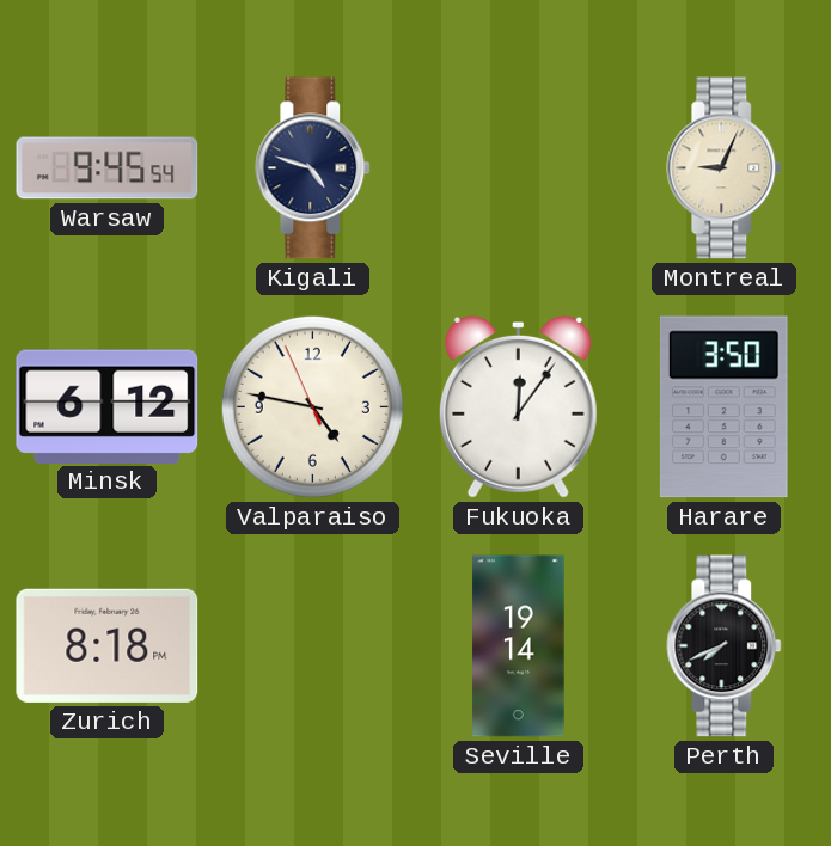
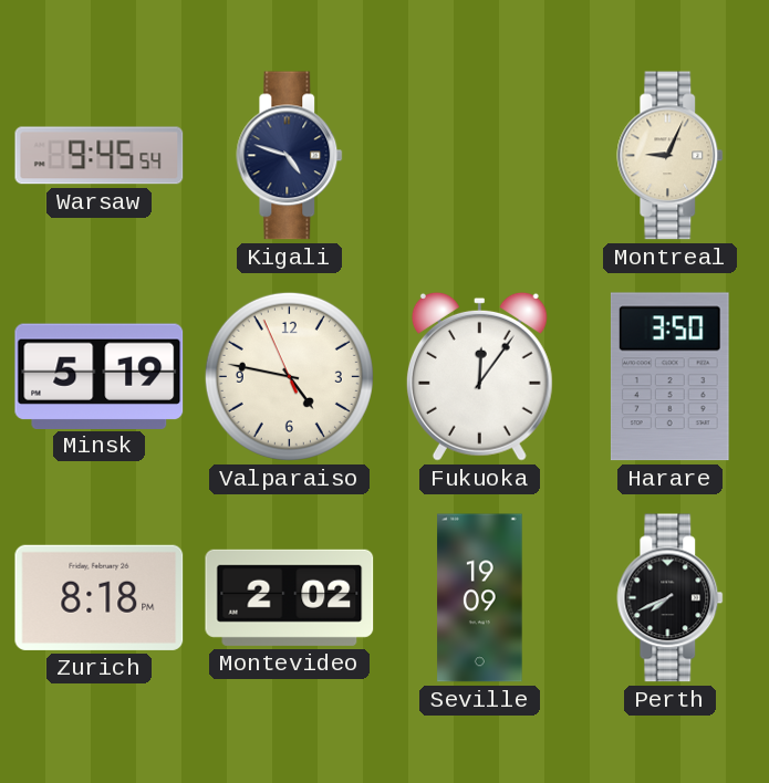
Minsk: 6:12 -> 5:19
Montevideo: none -> 2:02
Seville: 19:14 -> 19:09
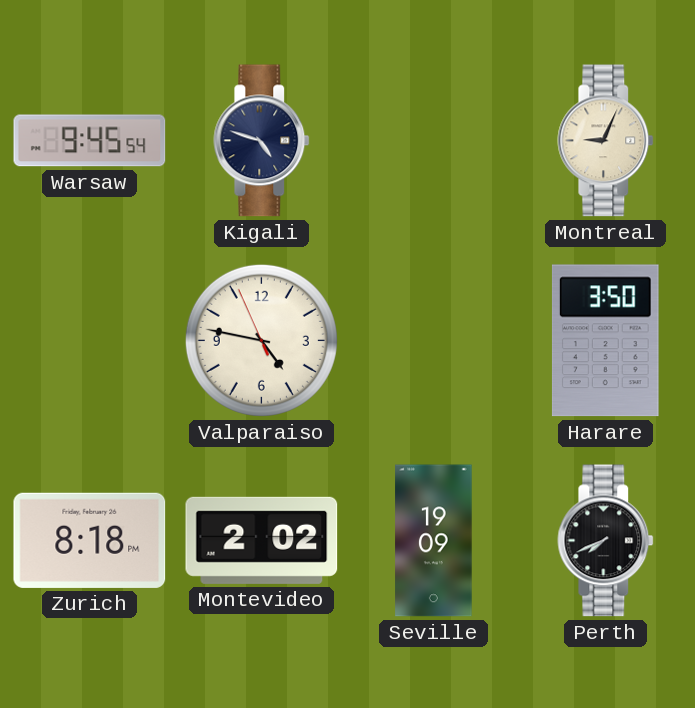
Minsk: 5:19 -> none
Fukuoka: 12:06 -> none
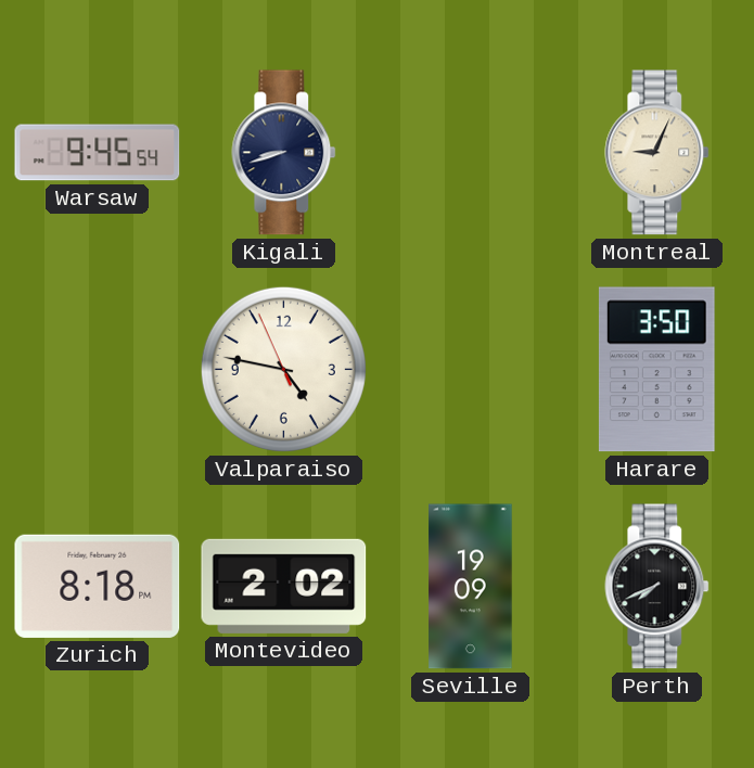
Kigali: 4:48 -> 8:42
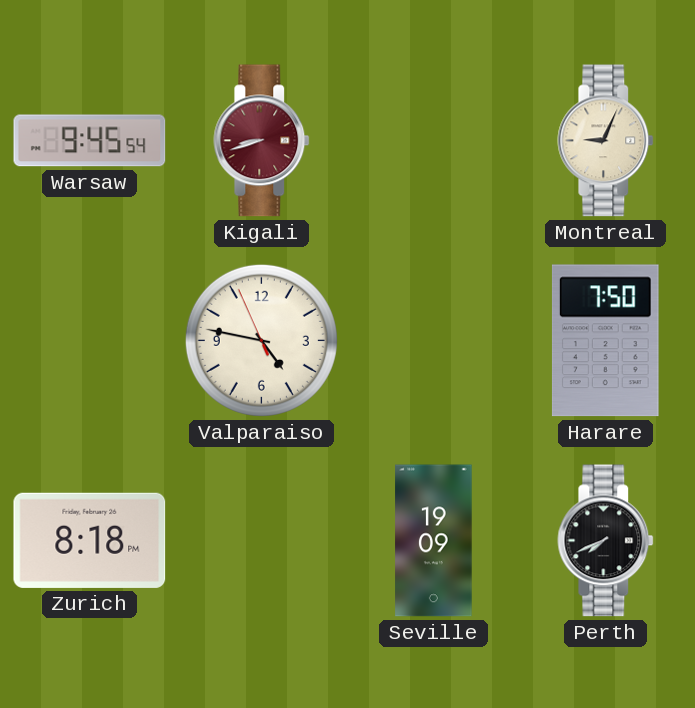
Kigali dial: navy -> burgundy
Harare: 3:50 -> 7:50
Montevideo: 2:02 -> none
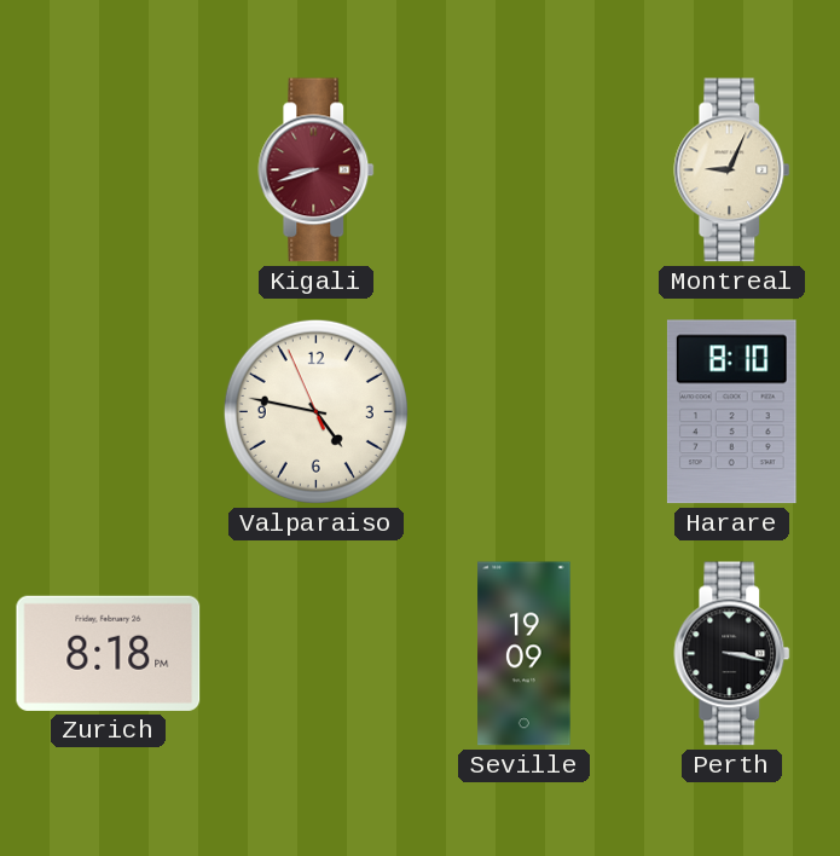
Warsaw: 9:45 -> none
Harare: 7:50 -> 8:10
Perth: 7:41 -> 3:17
